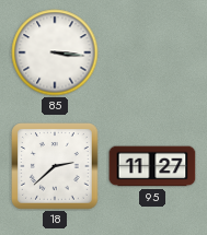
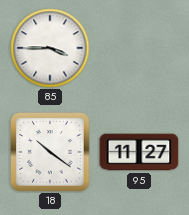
85: 3:16 -> 3:45
18: 2:38 -> 10:21
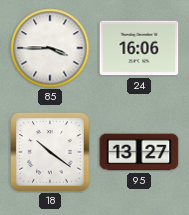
24: none -> 16:06
95: 11:27 -> 13:27
